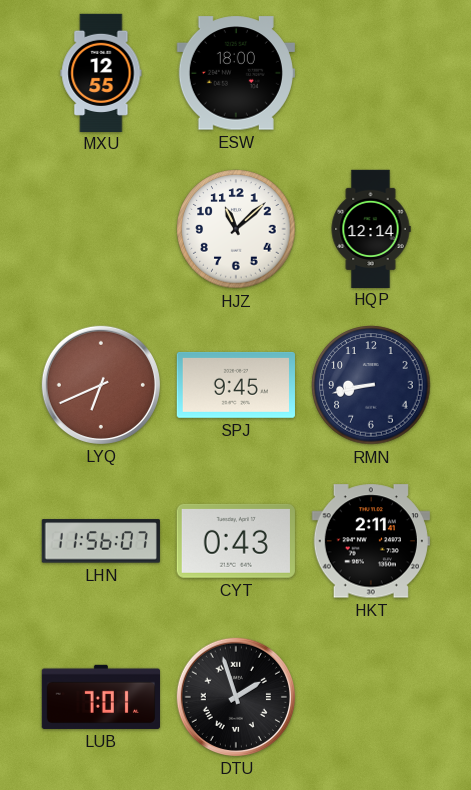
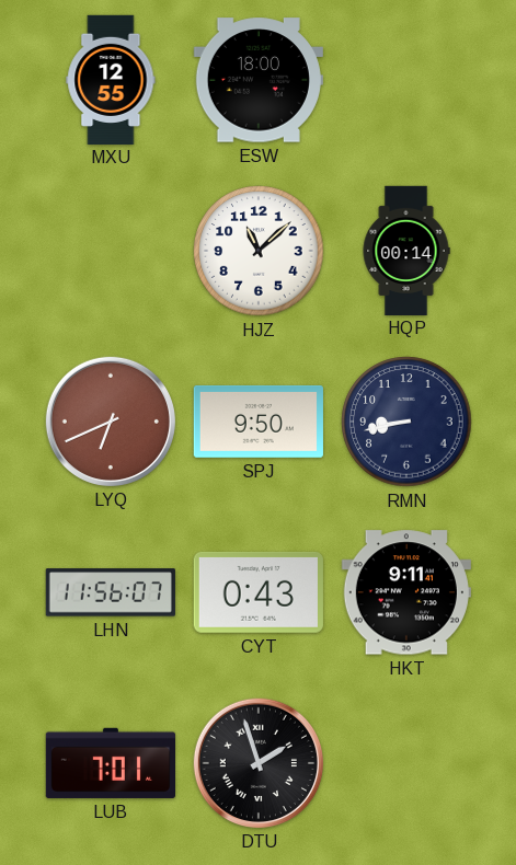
HQP: 12:14 -> 00:14
SPJ: 9:45 -> 9:50
HKT: 2:11 -> 9:11
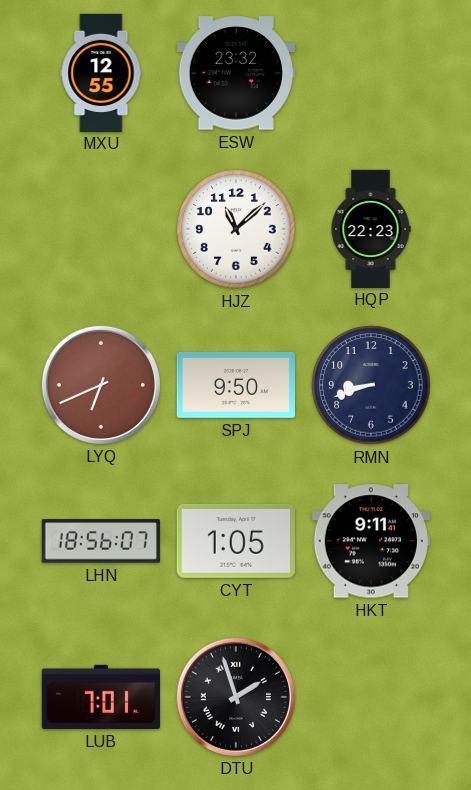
ESW: 18:00 -> 23:32
HQP: 00:14 -> 22:23
RMN: 8:43 -> 8:42
LHN: 11:56 -> 18:56
CYT: 0:43 -> 1:05
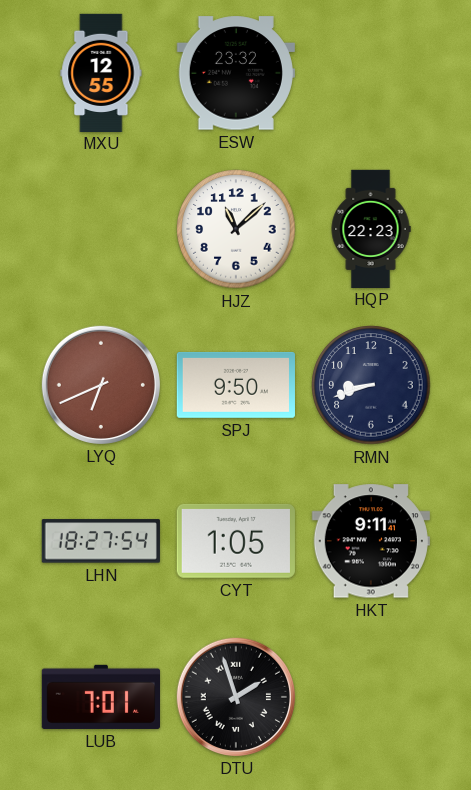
LHN: 18:56 -> 18:27
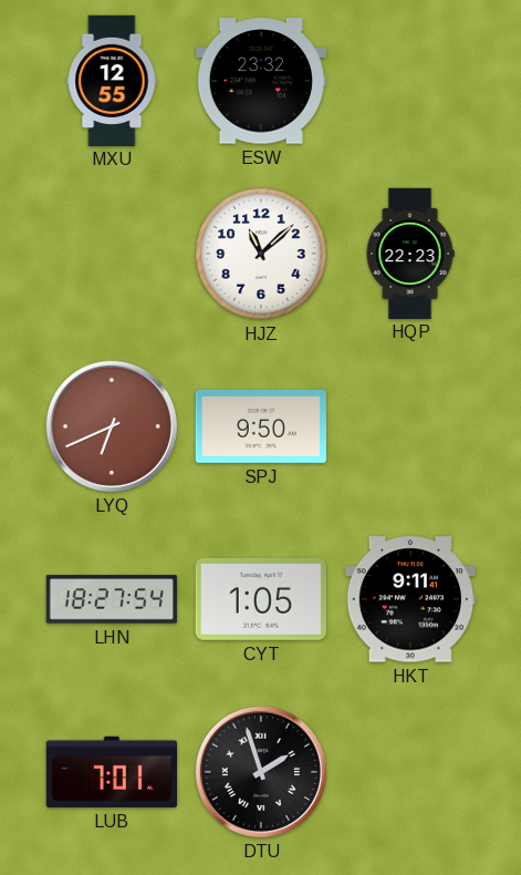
RMN: 8:42 -> none
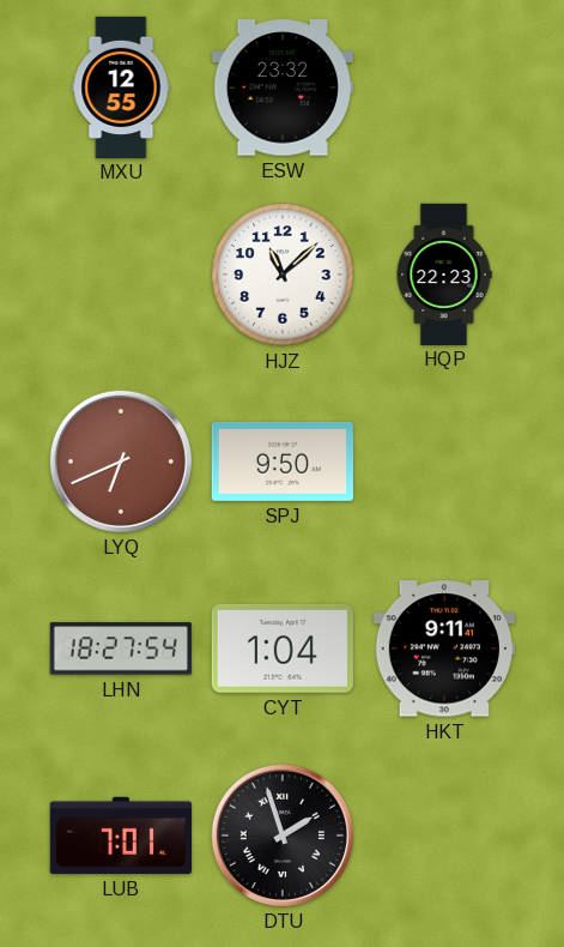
CYT: 1:05 -> 1:04
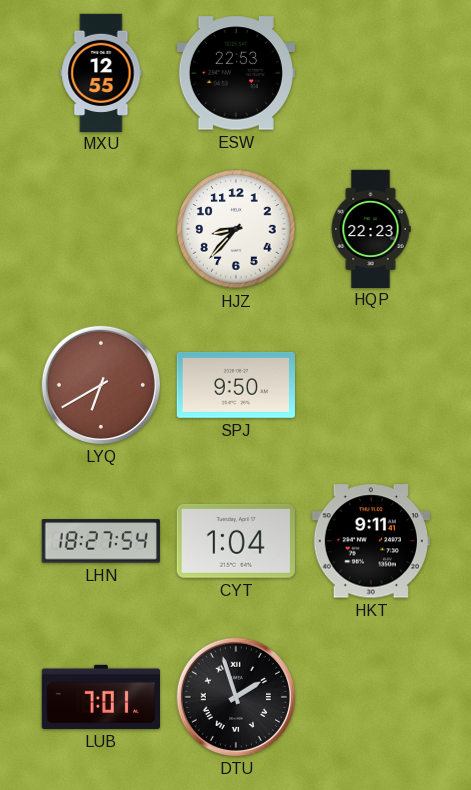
ESW: 23:32 -> 22:53
HJZ: 11:08 -> 8:37
LYQ: 6:41 -> 6:40
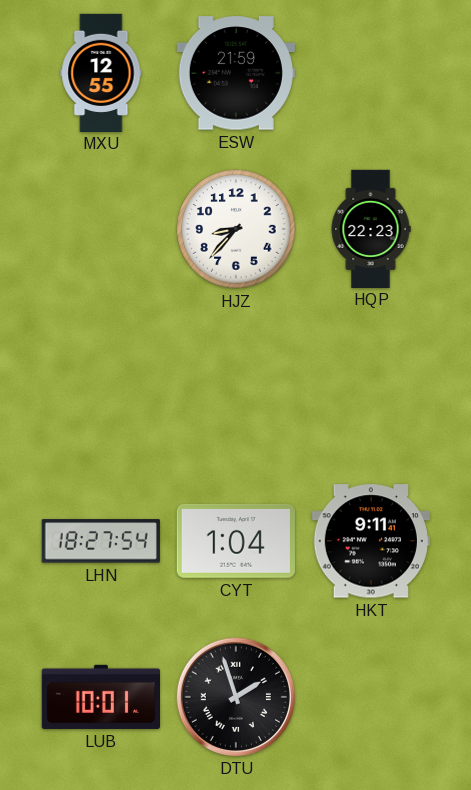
ESW: 22:53 -> 21:59
LYQ: 6:40 -> none
SPJ: 9:50 -> none
LUB: 7:01 -> 10:01
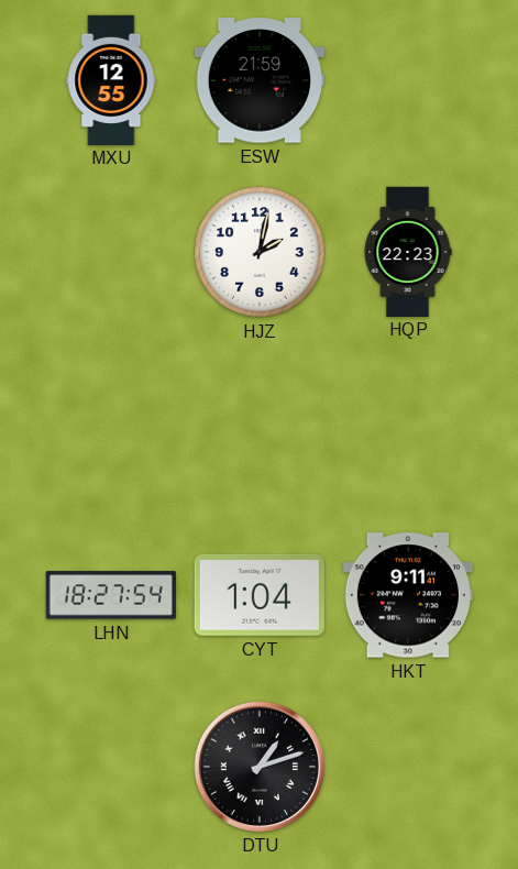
HJZ: 8:37 -> 2:02
LUB: 10:01 -> none
DTU: 1:57 -> 1:12
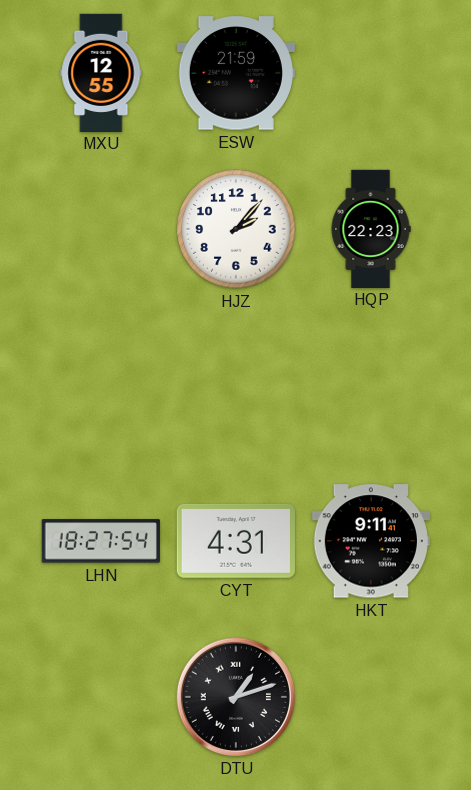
HJZ: 2:02 -> 2:07
CYT: 1:04 -> 4:31
